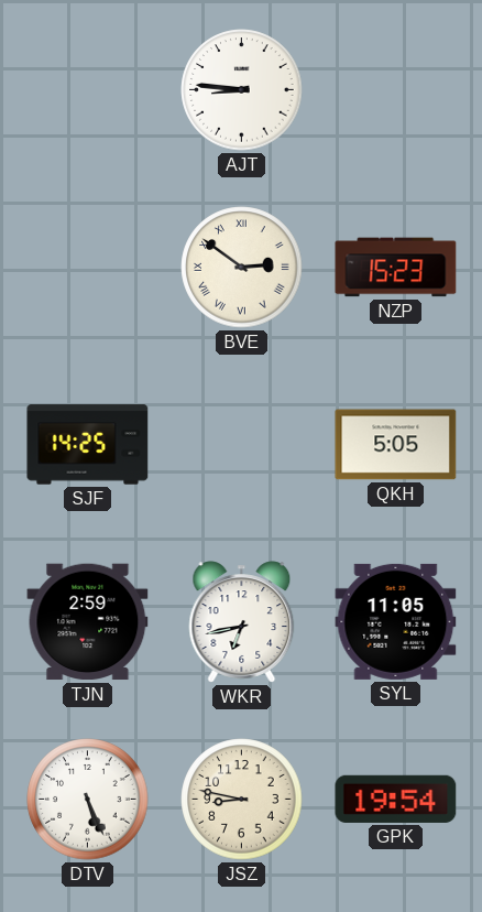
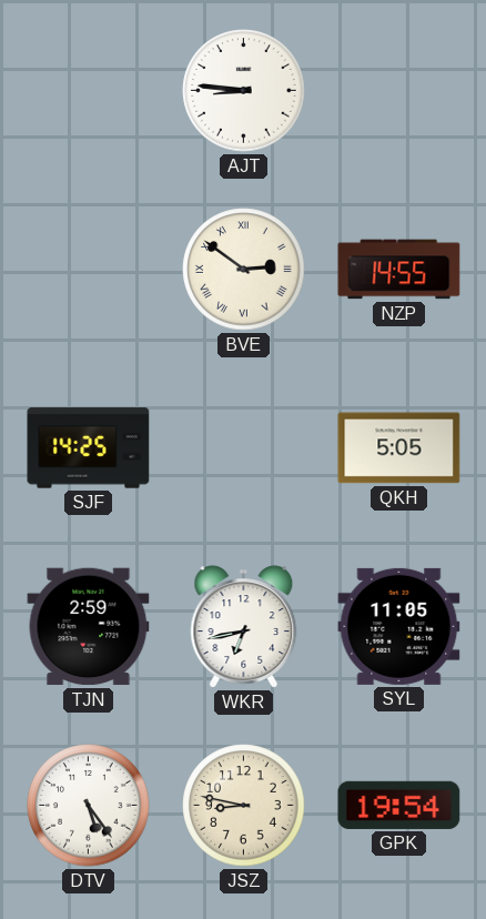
NZP: 15:23 -> 14:55
DTV: 5:26 -> 5:24
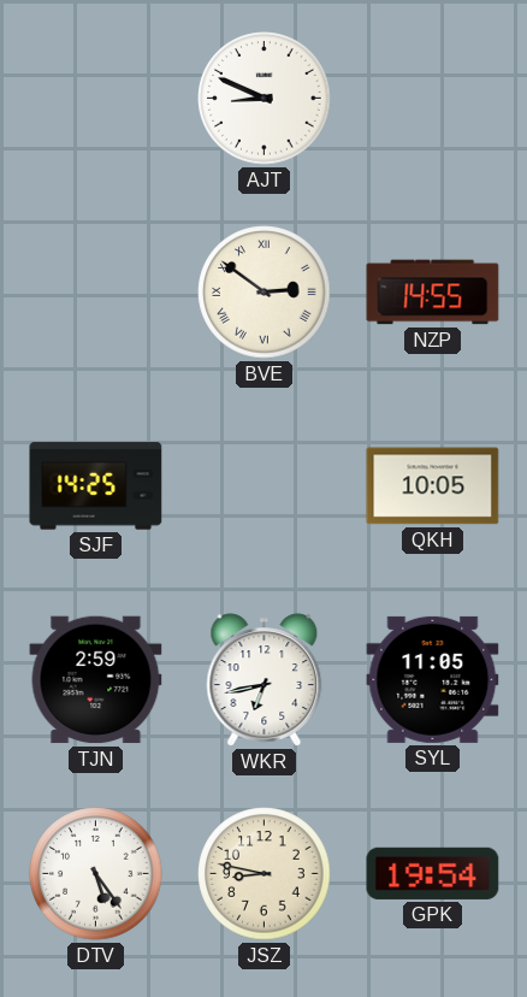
AJT: 8:46 -> 8:49
QKH: 5:05 -> 10:05
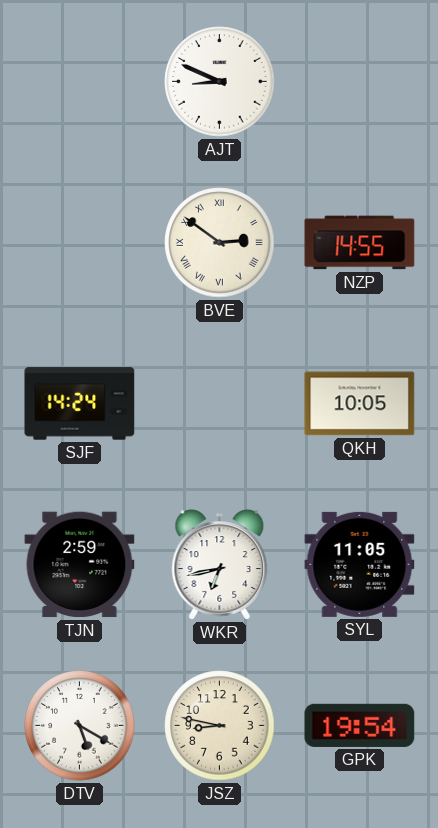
SJF: 14:25 -> 14:24
DTV: 5:24 -> 5:20
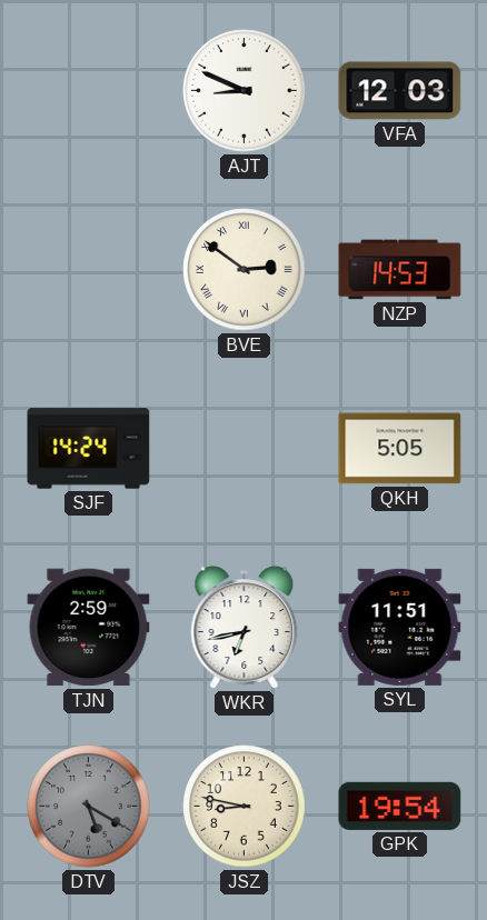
VFA: none -> 12:03
NZP: 14:55 -> 14:53
QKH: 10:05 -> 5:05
SYL: 11:05 -> 11:51
DTV dial: white -> grey
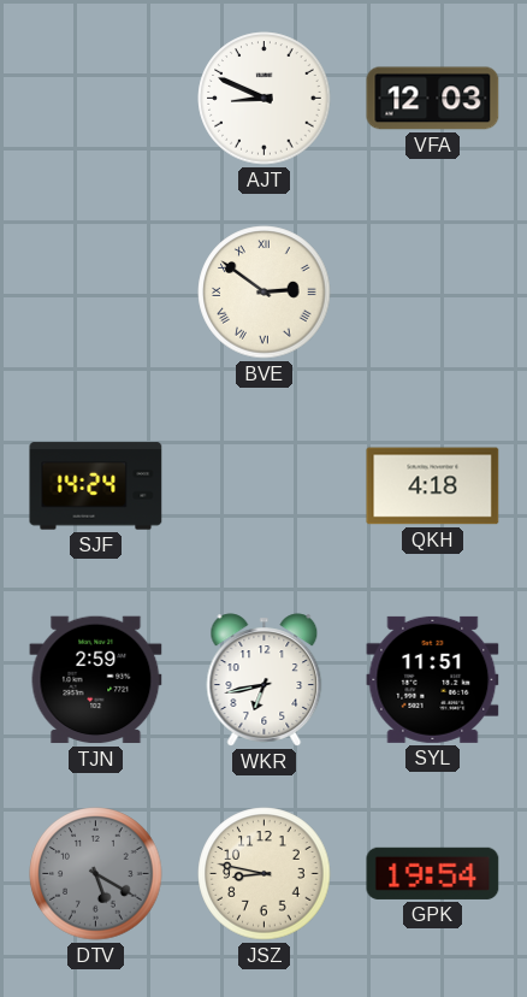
NZP: 14:53 -> none
QKH: 5:05 -> 4:18
